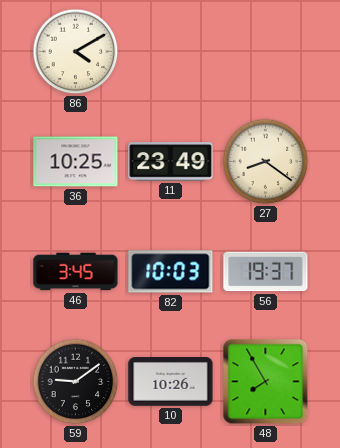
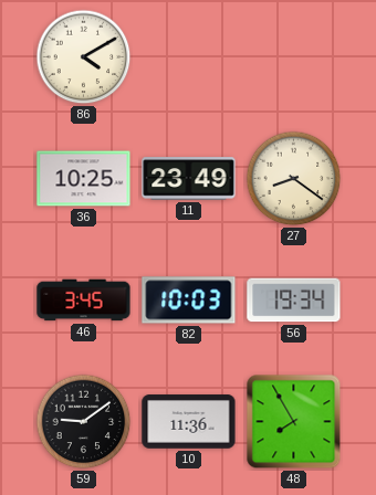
56: 19:37 -> 19:34
10: 10:26 -> 11:36
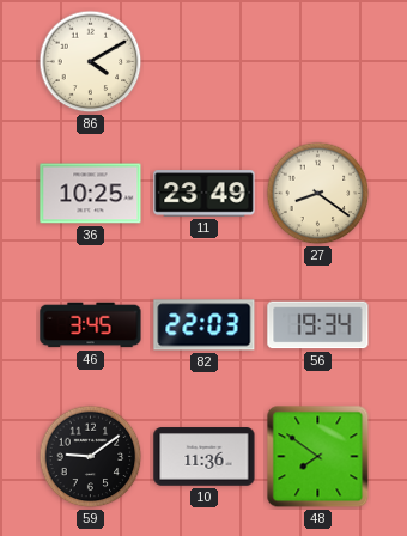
82: 10:03 -> 22:03
48: 7:55 -> 7:51
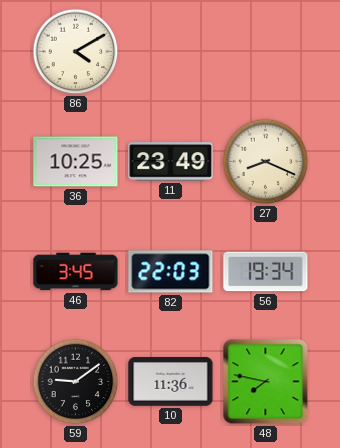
27: 8:21 -> 8:19
48: 7:51 -> 7:47
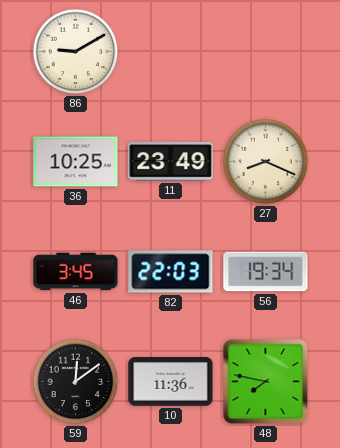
86: 4:10 -> 9:10
59: 9:09 -> 12:09
